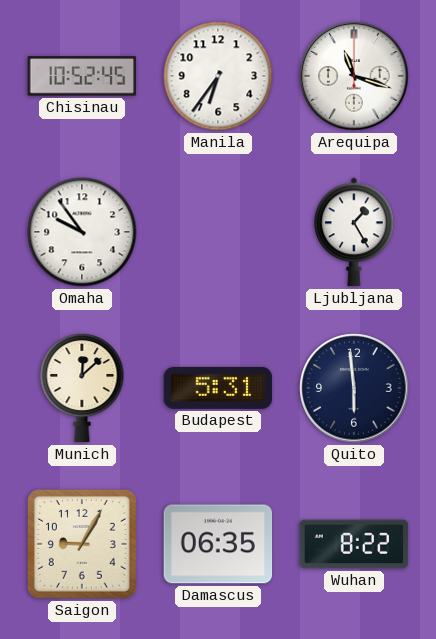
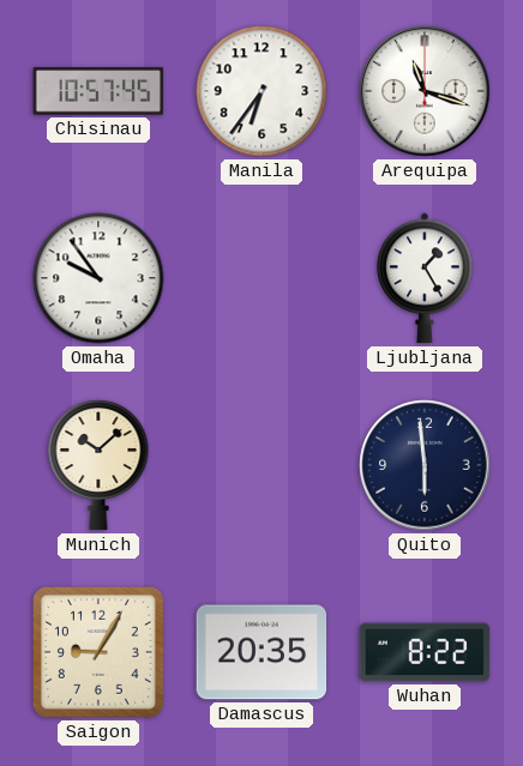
Chisinau: 10:52 -> 10:57
Munich: 12:08 -> 10:08
Budapest: 5:31 -> none
Damascus: 06:35 -> 20:35
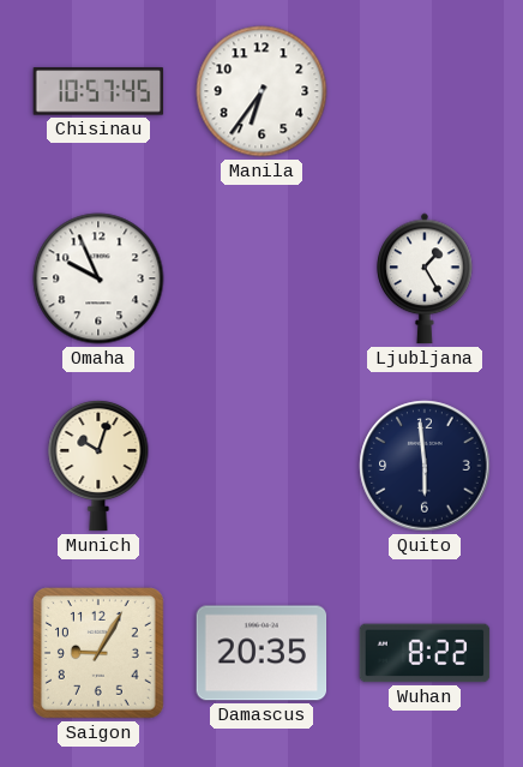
Arequipa: 11:18 -> none
Omaha: 9:54 -> 9:56
Munich: 10:08 -> 10:03
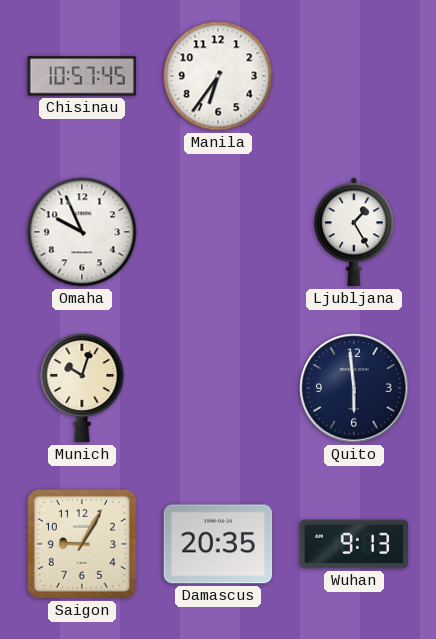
Wuhan: 8:22 -> 9:13
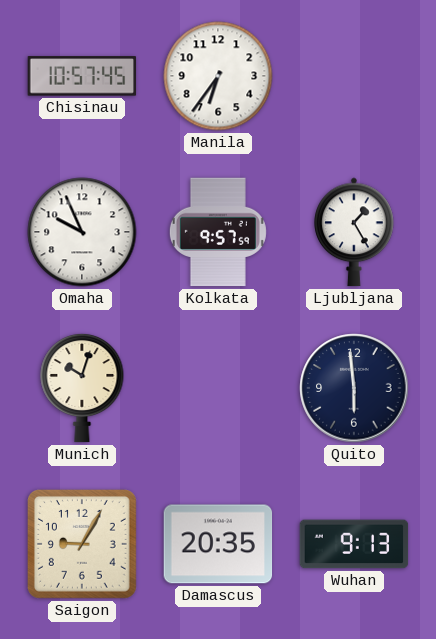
Kolkata: none -> 9:57
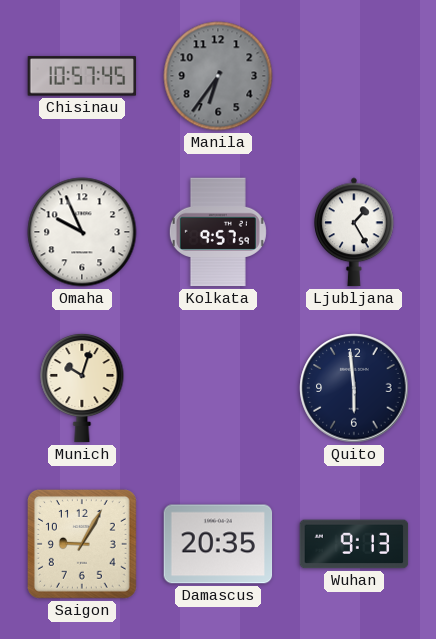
Manila dial: white -> grey
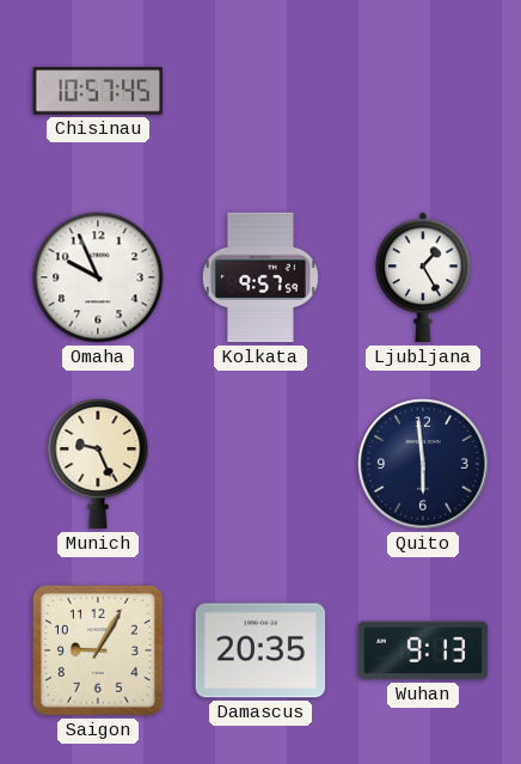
Manila: 6:36 -> none
Munich: 10:03 -> 9:26
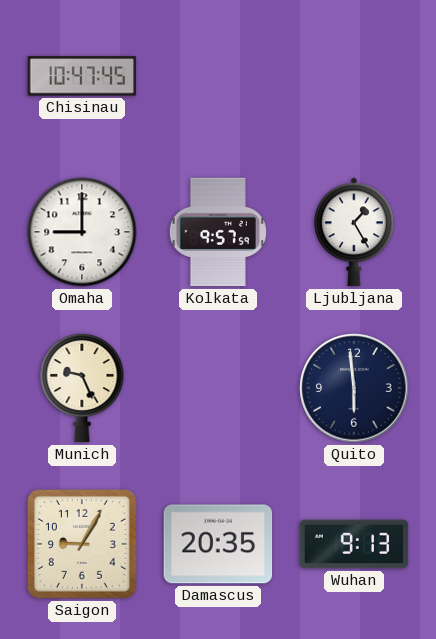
Chisinau: 10:57 -> 10:47
Omaha: 9:56 -> 9:00
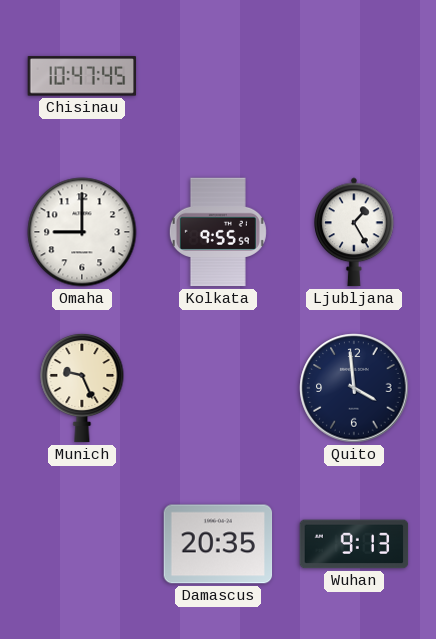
Kolkata: 9:57 -> 9:55
Quito: 5:59 -> 3:59
Saigon: 9:05 -> none
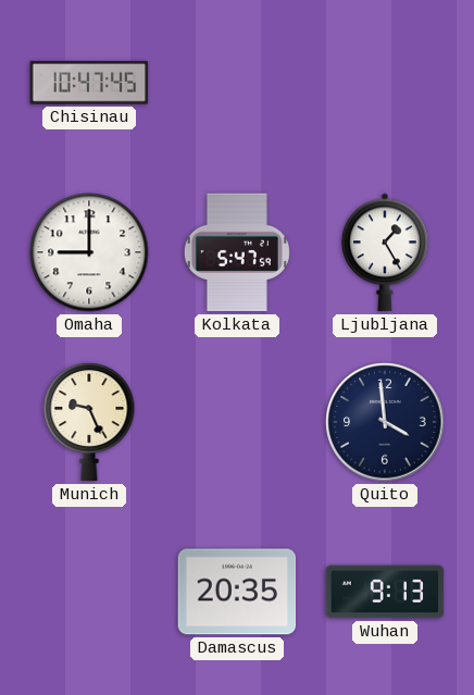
Kolkata: 9:55 -> 5:47
